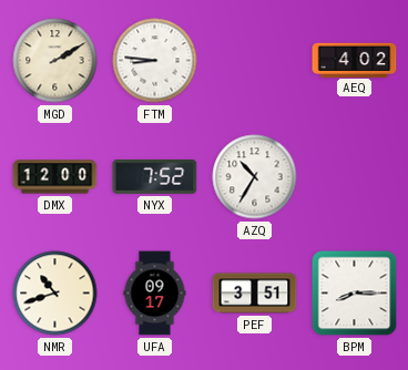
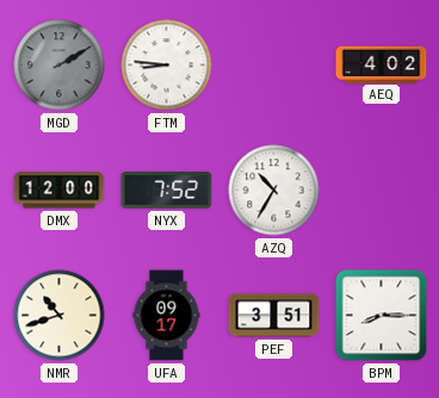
MGD dial: cream -> grey
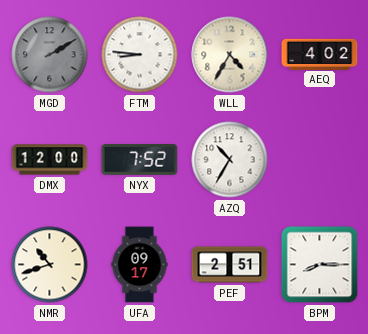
WLL: none -> 4:35
PEF: 3:51 -> 2:51
